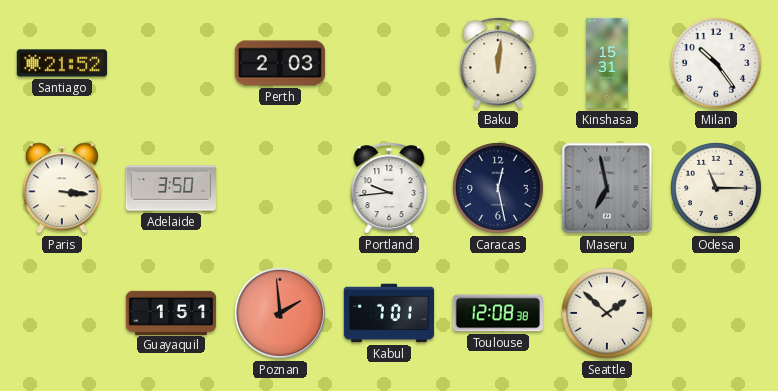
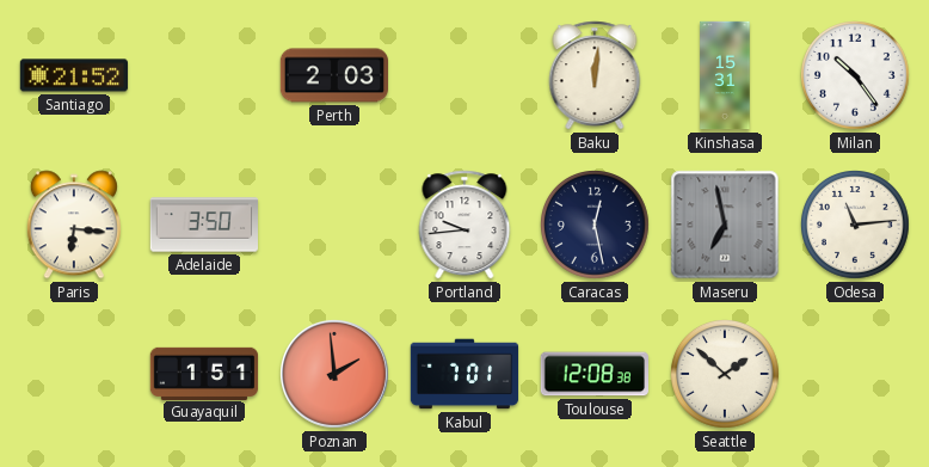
Paris: 3:16 -> 6:16
Odesa: 11:15 -> 11:14
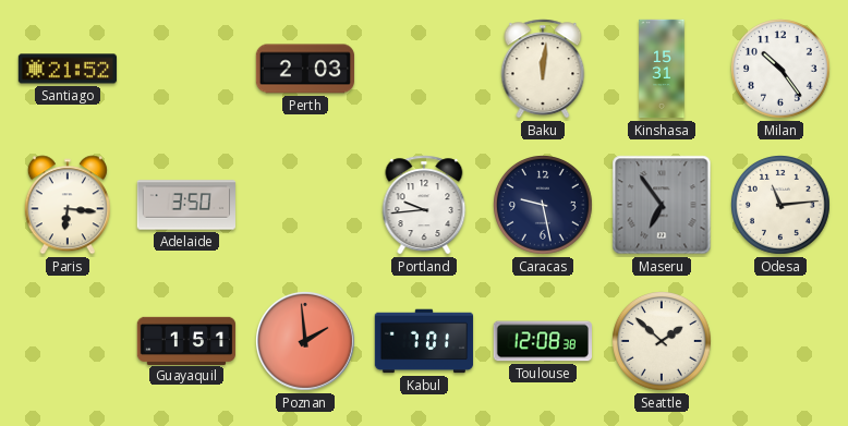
Caracas: 12:28 -> 9:28
Maseru: 6:58 -> 6:54
